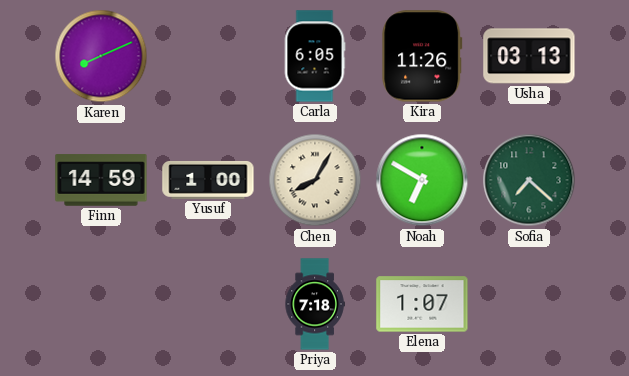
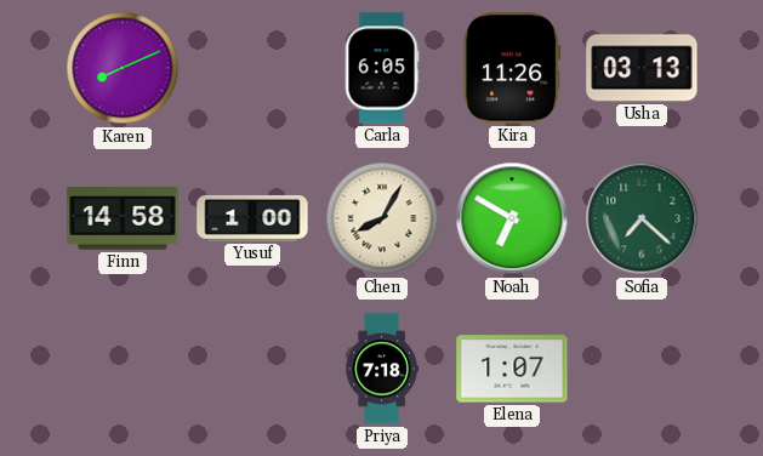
Finn: 14:59 -> 14:58
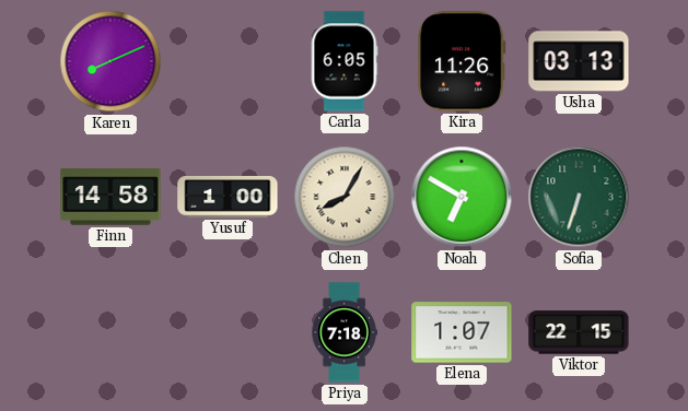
Sofia: 7:22 -> 6:33
Viktor: none -> 22:15
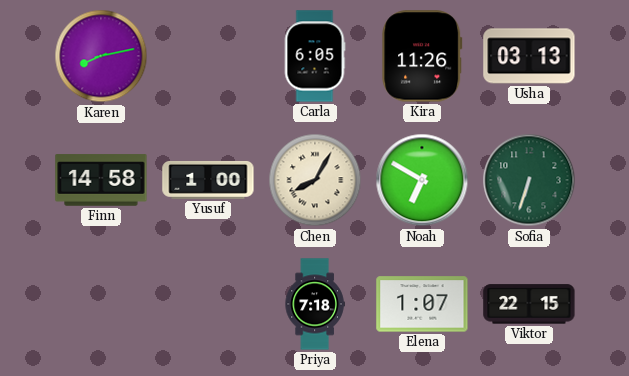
Karen: 8:11 -> 8:13
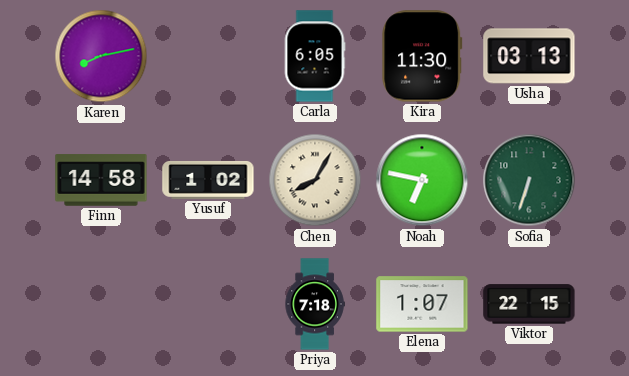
Kira: 11:26 -> 11:30
Yusuf: 1:00 -> 1:02
Noah: 6:50 -> 6:47
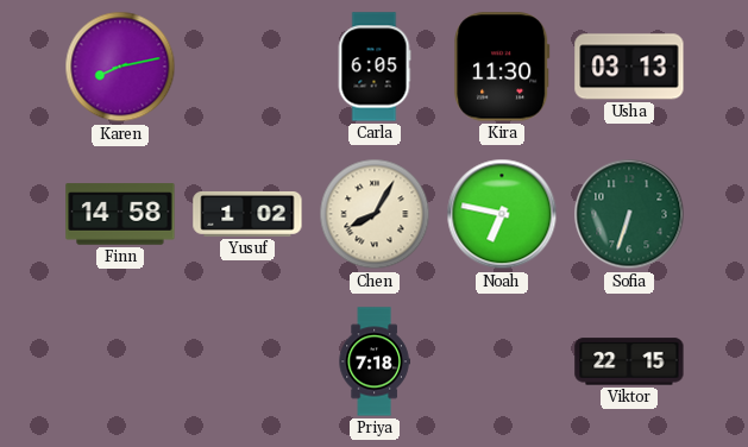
Elena: 1:07 -> none
